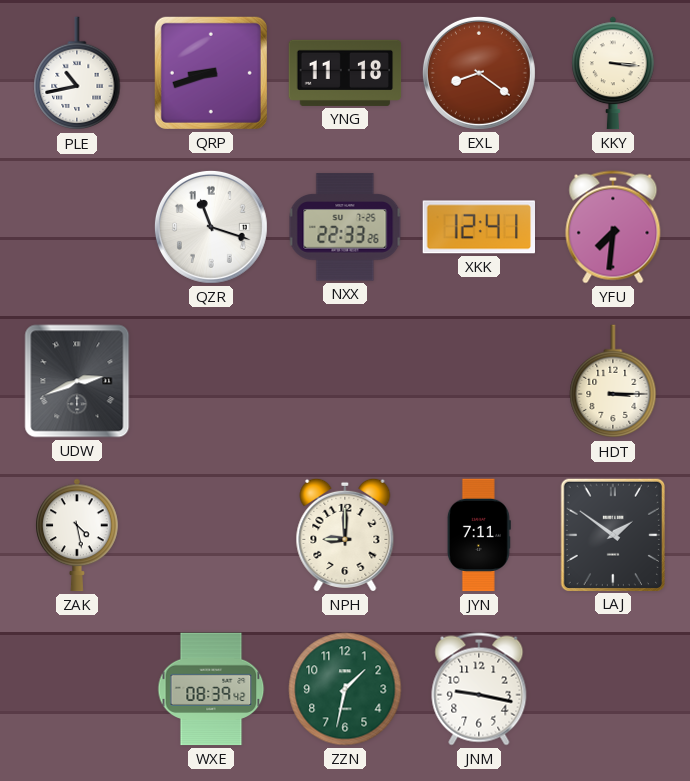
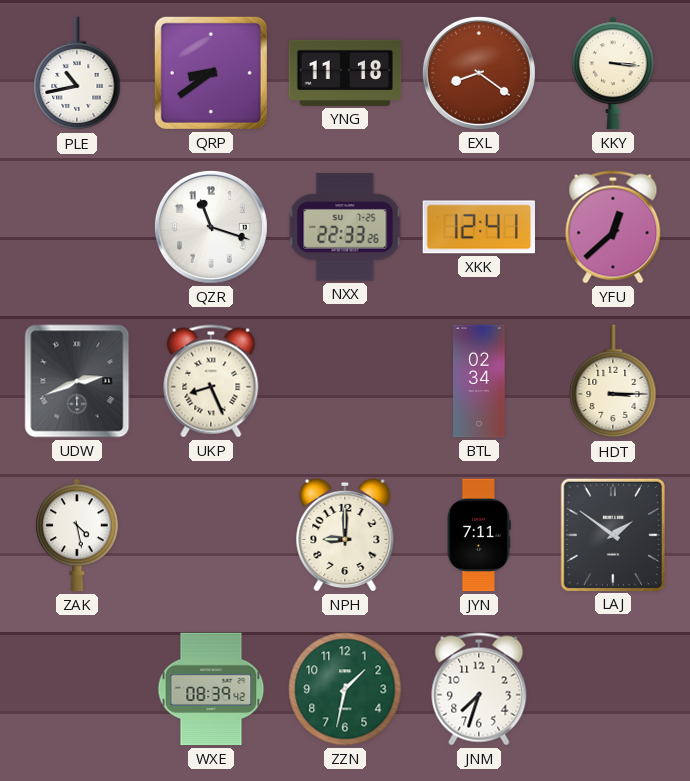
QRP: 8:42 -> 8:39
YFU: 7:31 -> 12:38
UKP: none -> 8:26
BTL: none -> 02:34
JNM: 9:17 -> 7:33
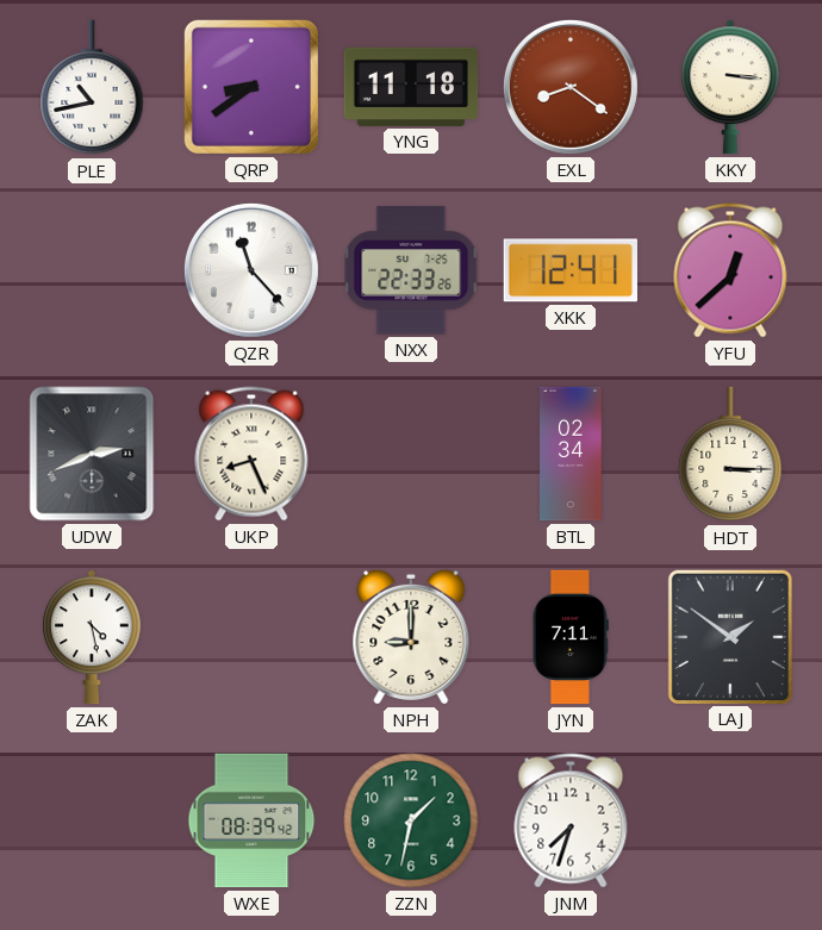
QZR: 11:18 -> 11:23
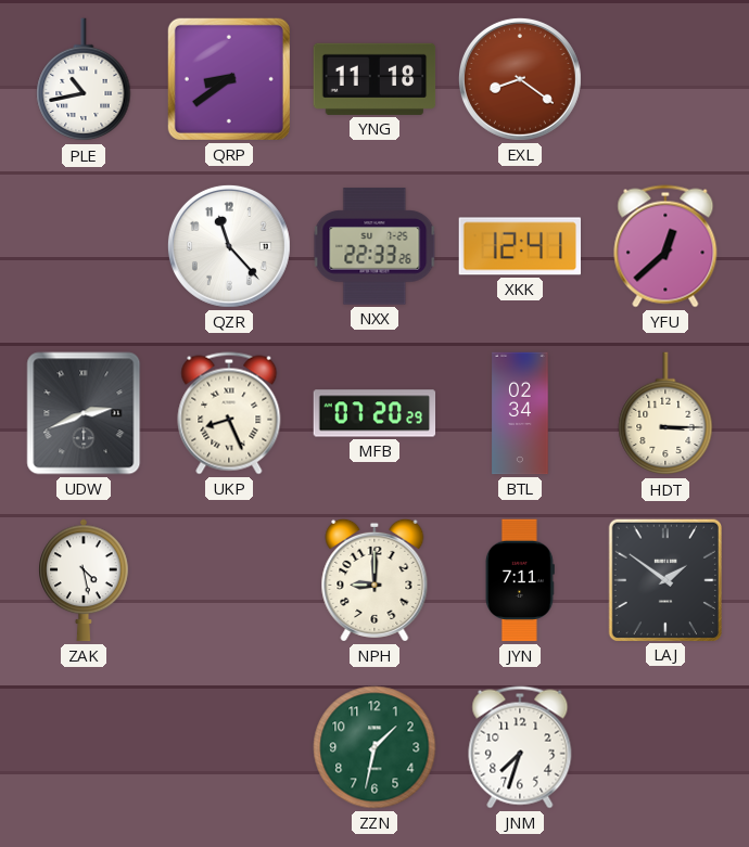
KKY: 3:16 -> none
MFB: none -> 07:20
WXE: 08:39 -> none
